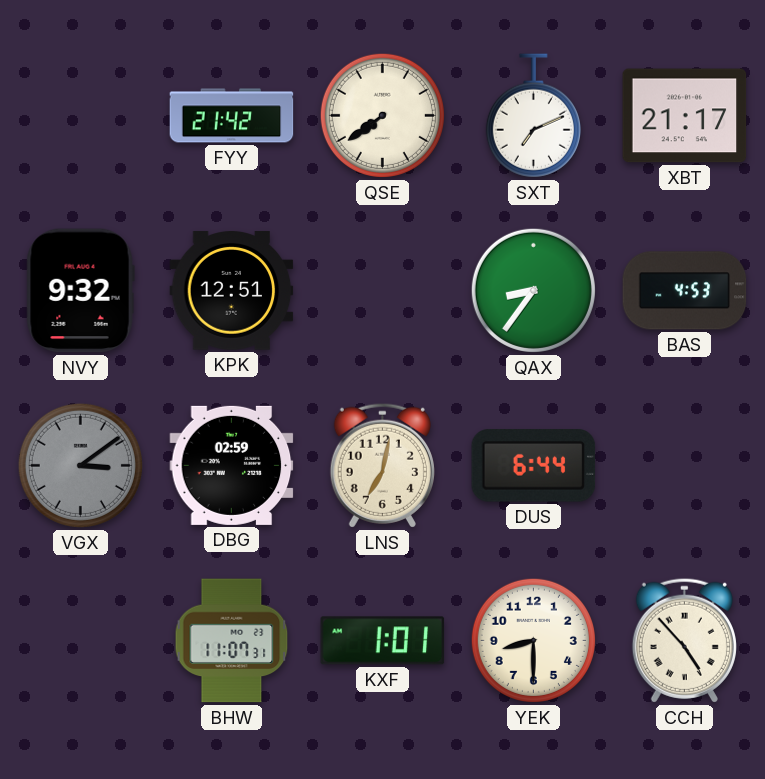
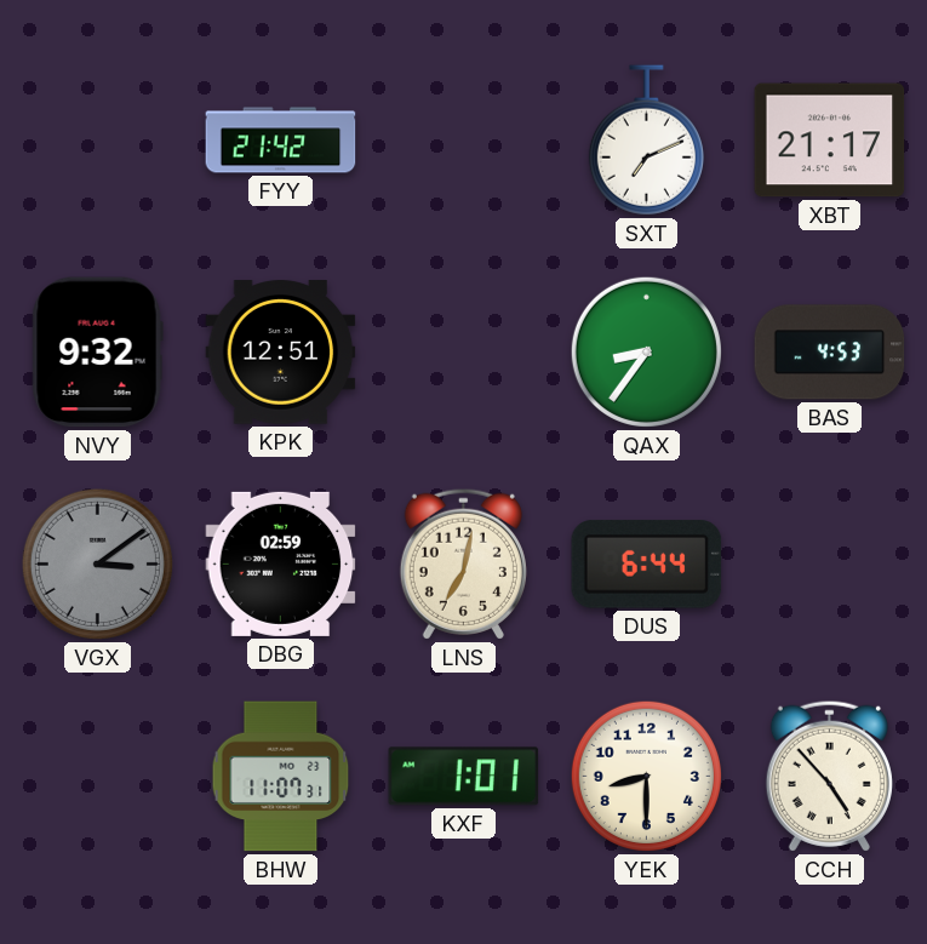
QSE: 7:39 -> none
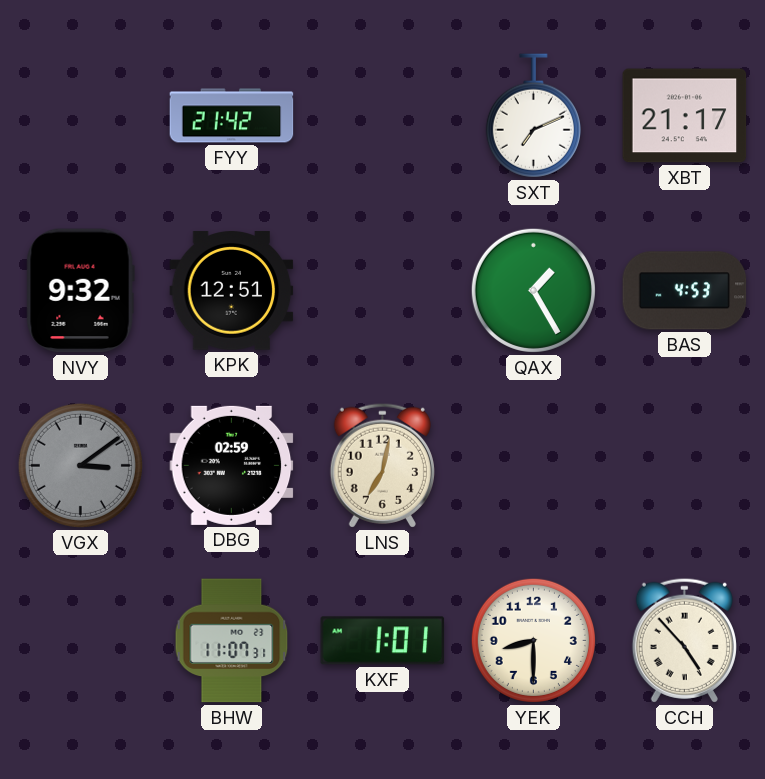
QAX: 8:36 -> 1:25
DUS: 6:44 -> none
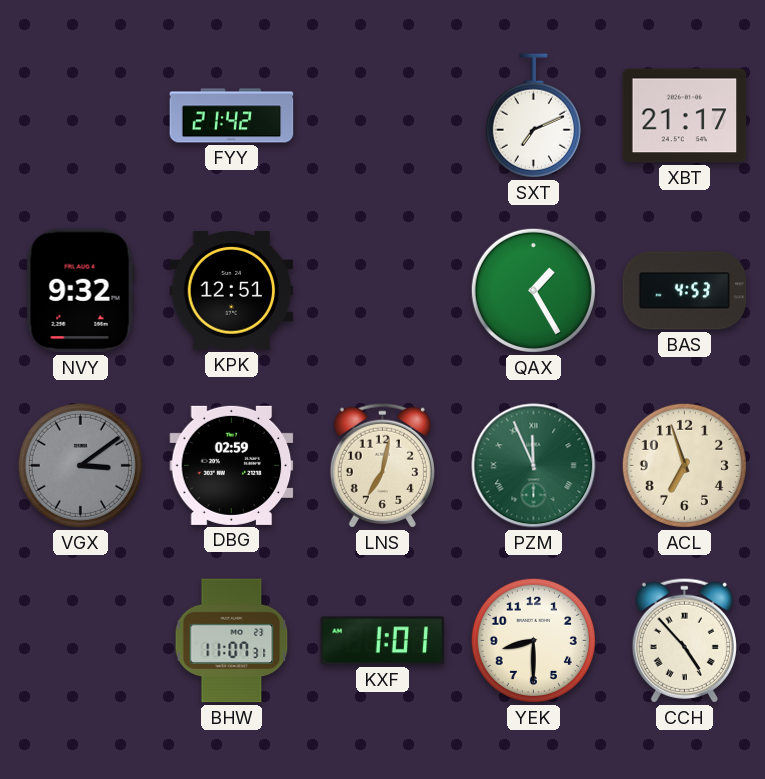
PZM: none -> 11:56
ACL: none -> 6:57
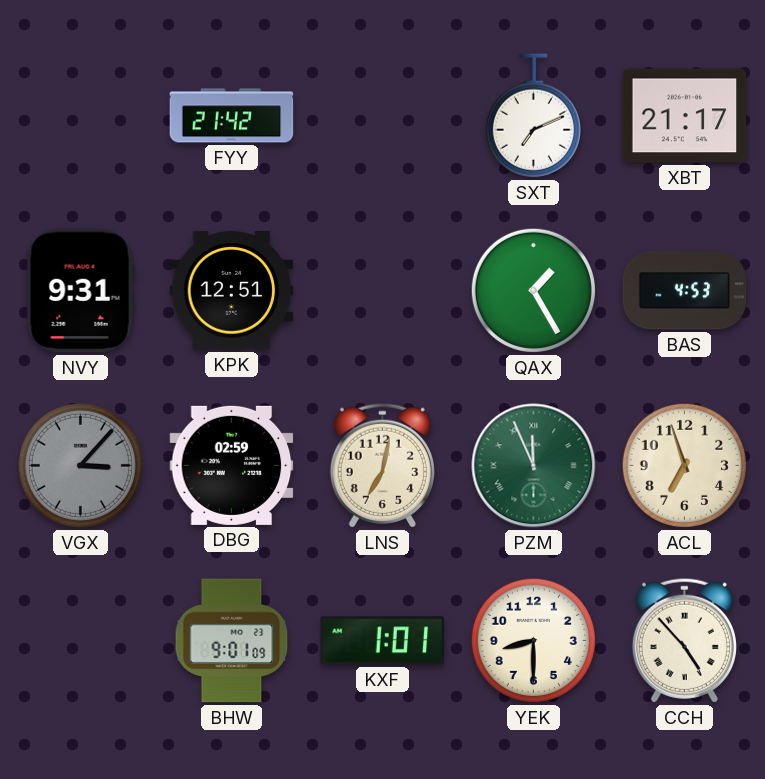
NVY: 9:32 -> 9:31
VGX: 3:09 -> 3:07
BHW: 11:07 -> 9:01
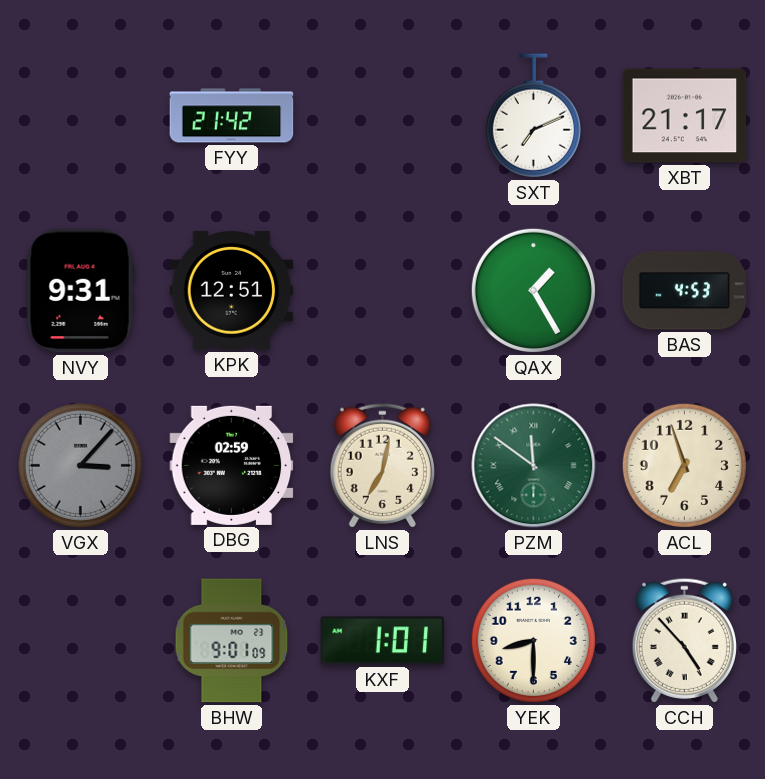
PZM: 11:56 -> 11:51
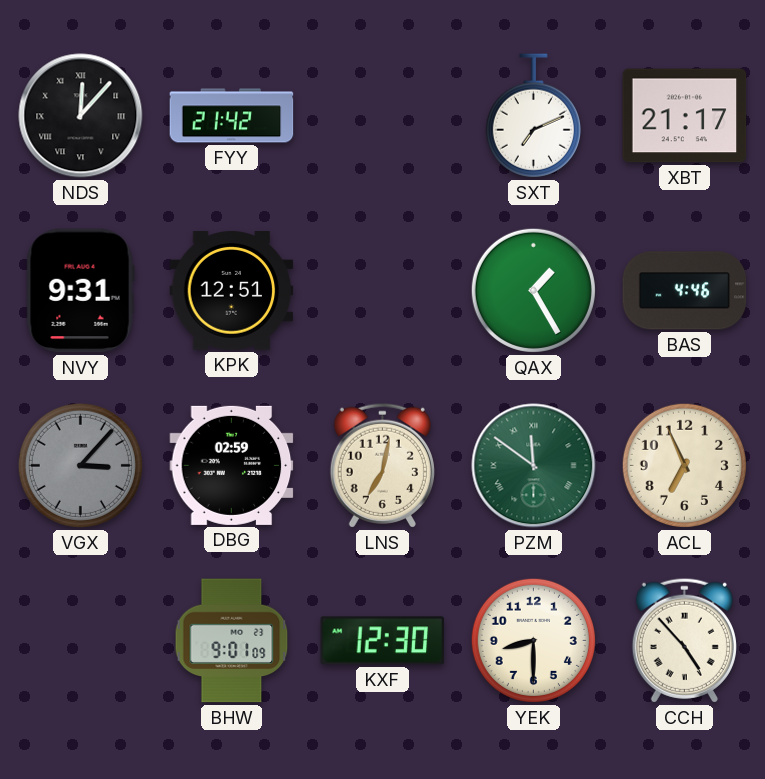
NDS: none -> 12:07
BAS: 4:53 -> 4:46
ACL: 6:57 -> 6:56
KXF: 1:01 -> 12:30
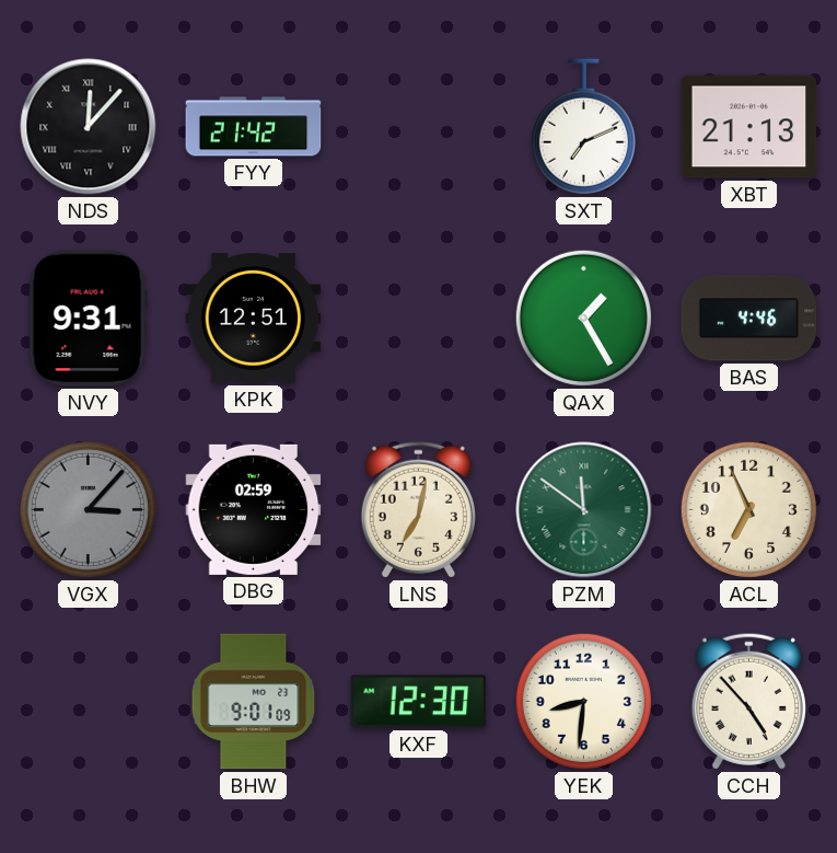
XBT: 21:17 -> 21:13
YEK: 8:30 -> 8:31
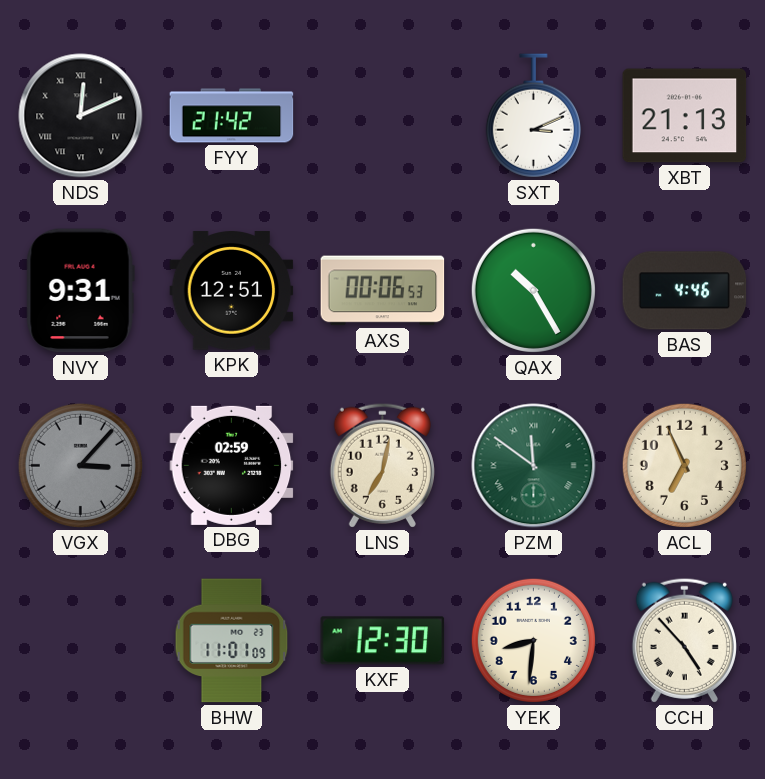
NDS: 12:07 -> 12:11
SXT: 7:11 -> 3:11
AXS: none -> 00:06
QAX: 1:25 -> 10:25
BHW: 9:01 -> 11:01
